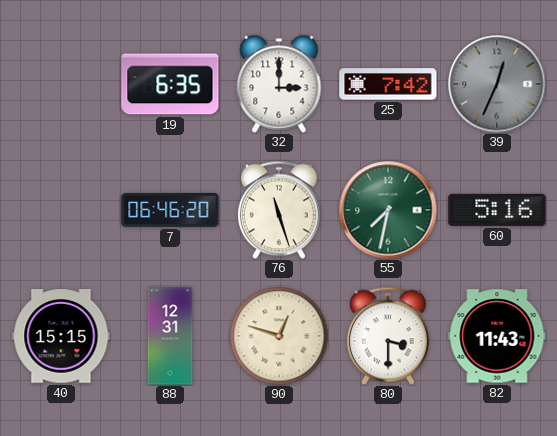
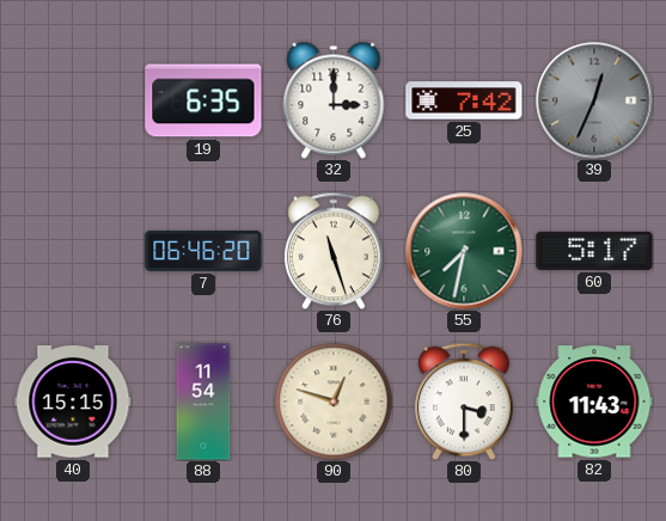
60: 5:16 -> 5:17
88: 12:31 -> 11:54
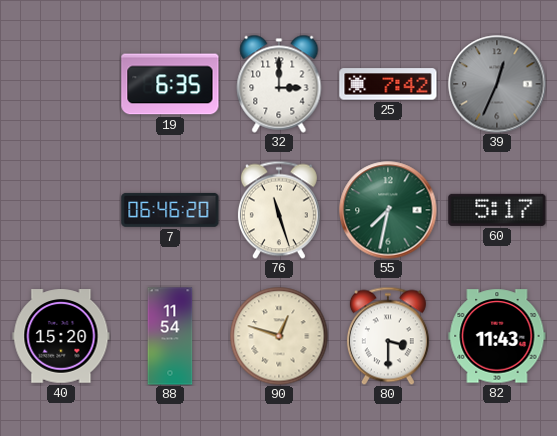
40: 15:15 -> 15:20
